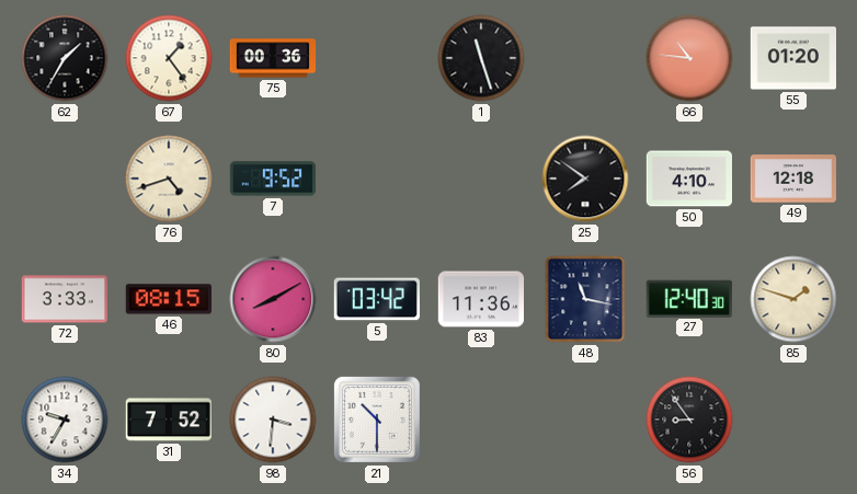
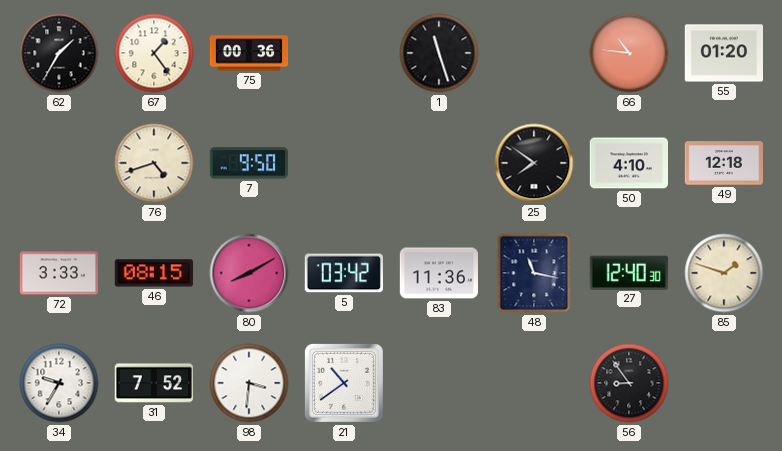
7: 9:52 -> 9:50
21: 10:30 -> 10:39
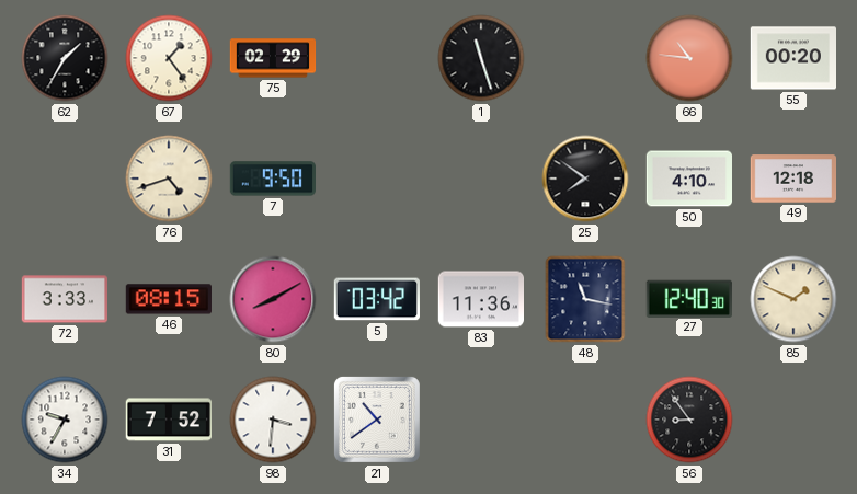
75: 00:36 -> 02:29
55: 01:20 -> 00:20
85: 1:48 -> 1:49
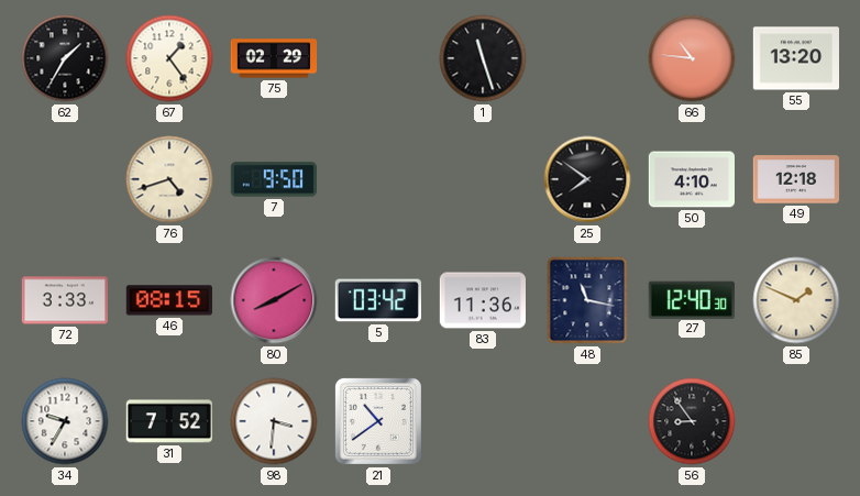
55: 00:20 -> 13:20
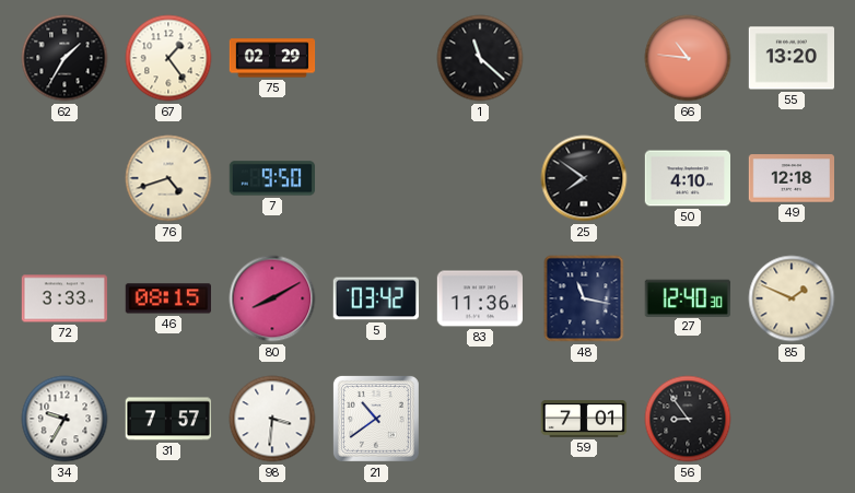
1: 11:27 -> 11:22
31: 7:52 -> 7:57
59: none -> 7:01
